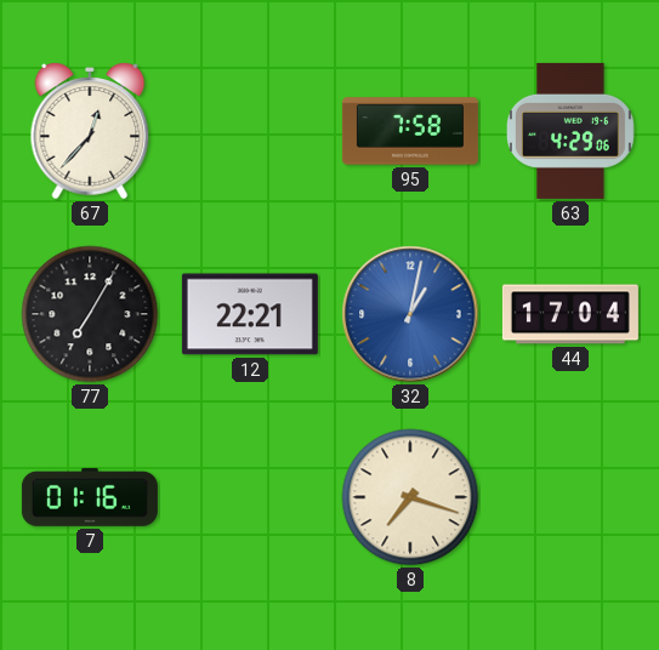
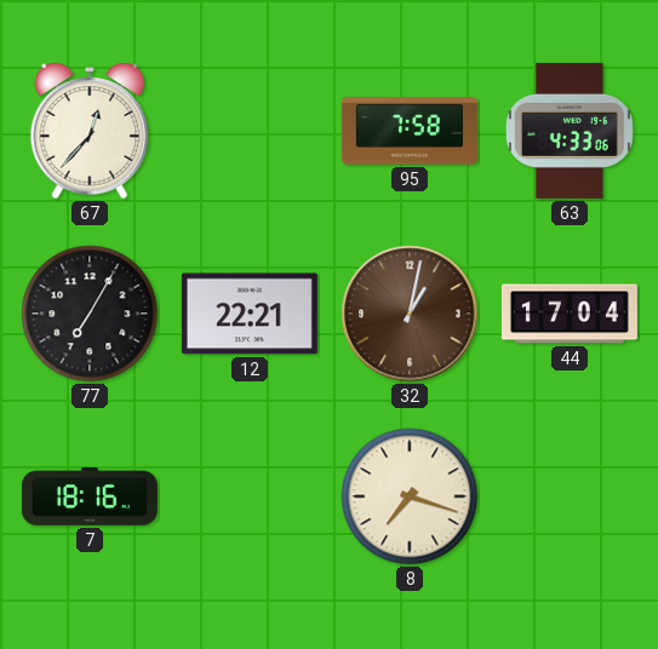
63: 4:29 -> 4:33
32 dial: blue -> brown
7: 01:16 -> 18:16
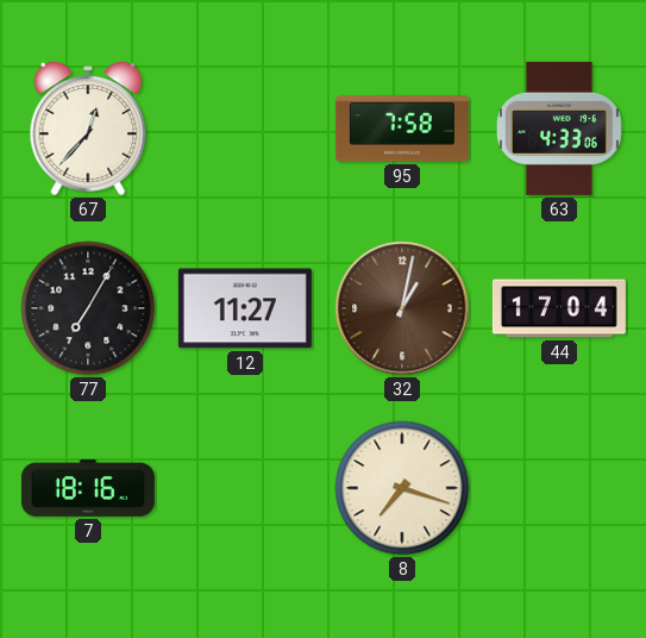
12: 22:21 -> 11:27
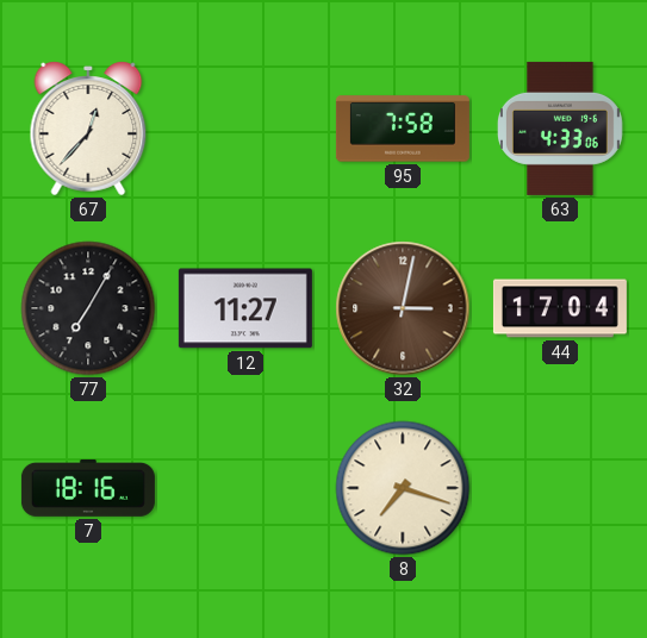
32: 1:02 -> 3:02
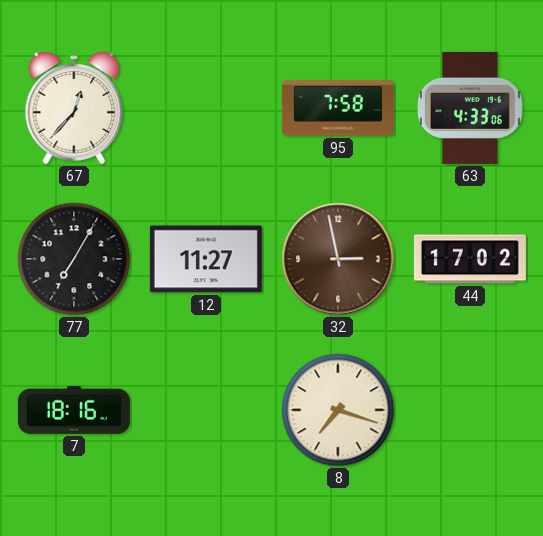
32: 3:02 -> 2:58
44: 17:04 -> 17:02
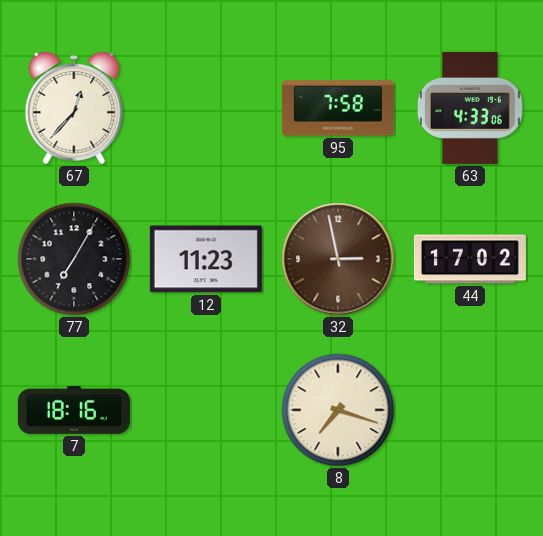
12: 11:27 -> 11:23
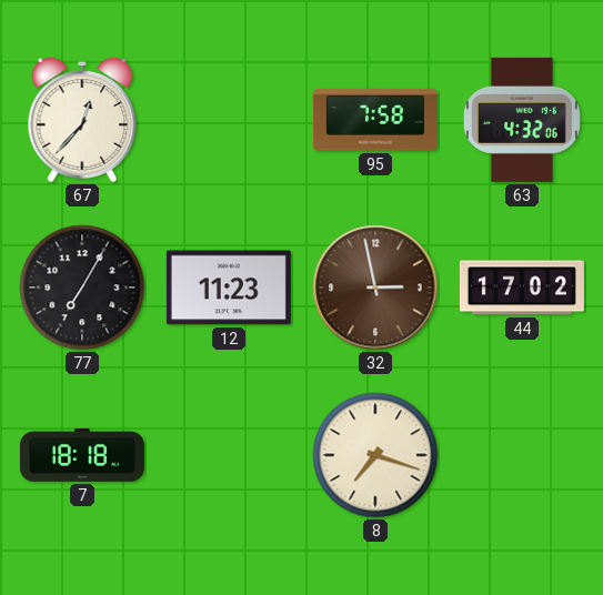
63: 4:33 -> 4:32
7: 18:16 -> 18:18
